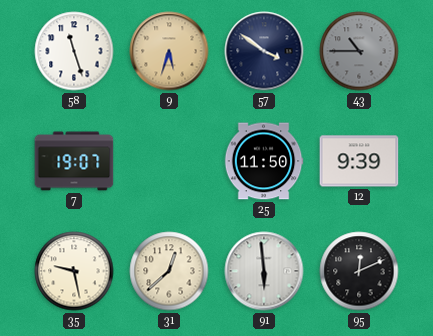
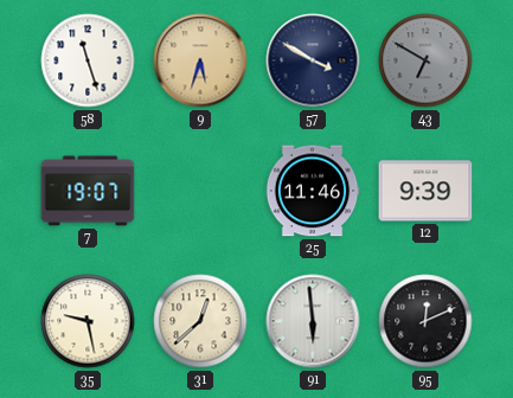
57: 3:51 -> 3:50
43: 10:45 -> 6:50
25: 11:50 -> 11:46
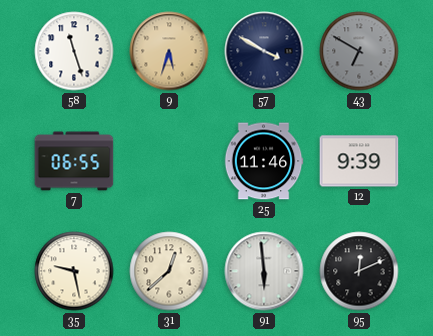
7: 19:07 -> 06:55
